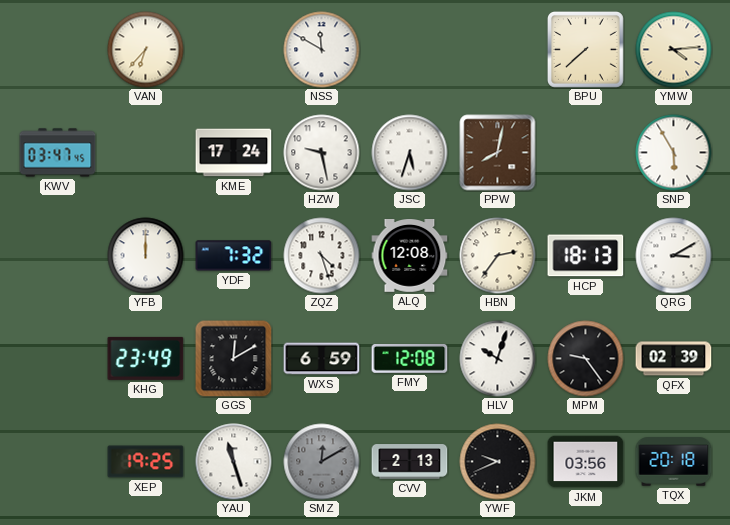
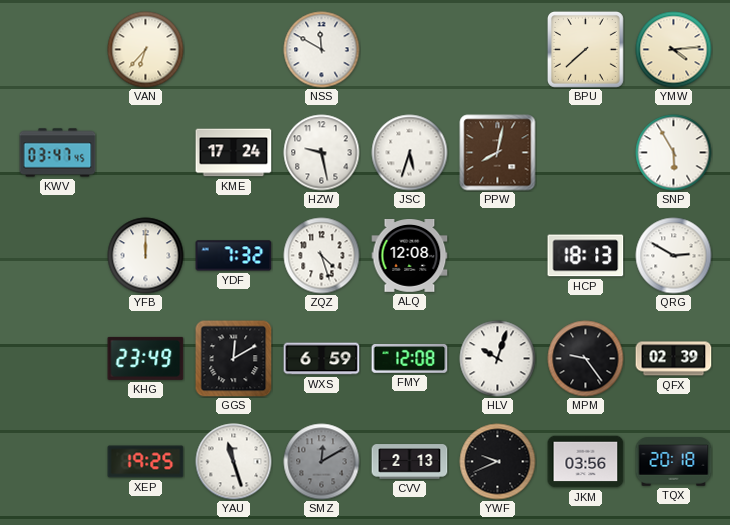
HBN: 2:36 -> none
QRG: 3:10 -> 2:50
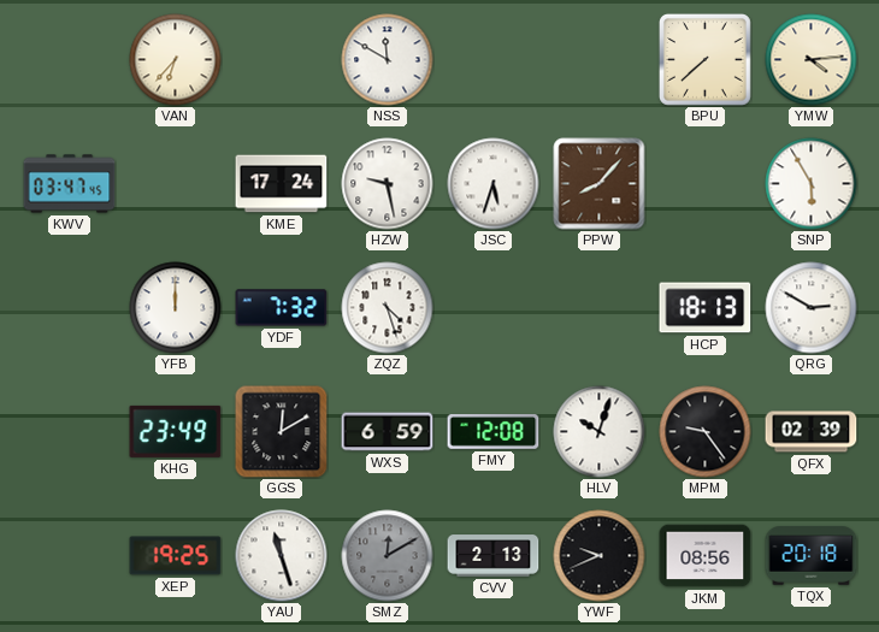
PPW: 8:02 -> 8:07
ALQ: 12:08 -> none
JKM: 03:56 -> 08:56
